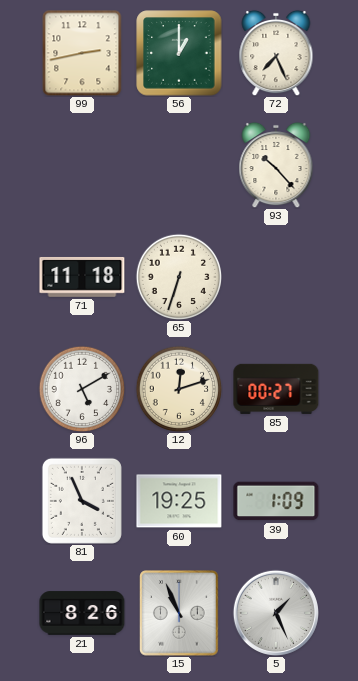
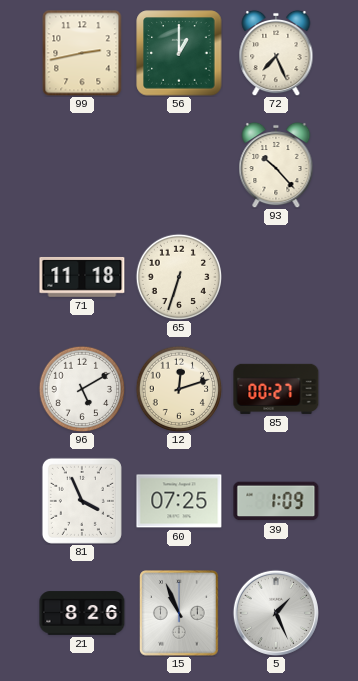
60: 19:25 -> 07:25
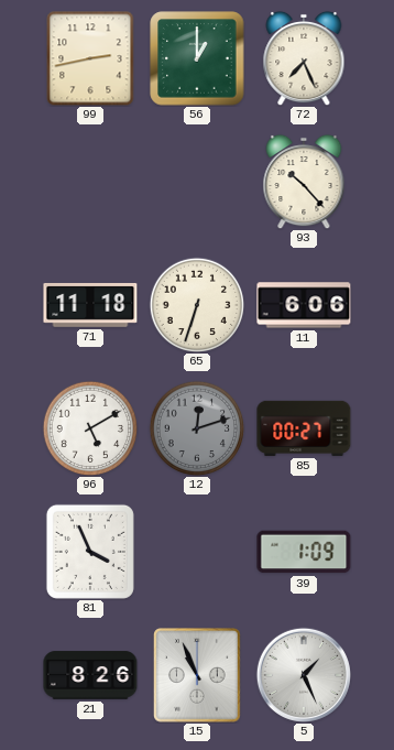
11: none -> 6:06
12 dial: cream -> grey
60: 07:25 -> none
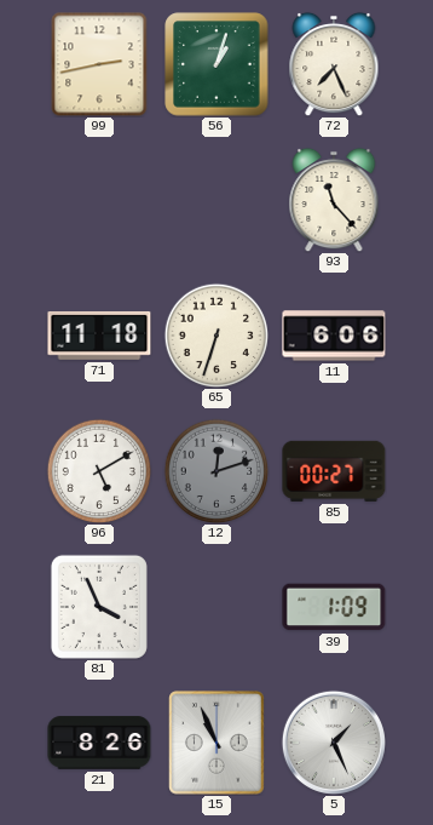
56: 1:00 -> 1:03
93: 10:23 -> 11:23
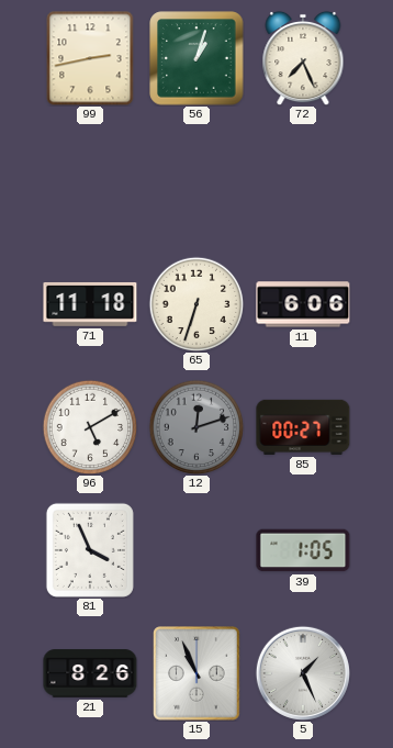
93: 11:23 -> none
39: 1:09 -> 1:05
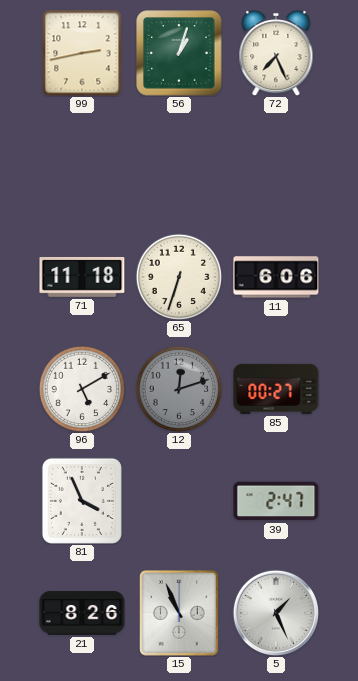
39: 1:05 -> 2:47
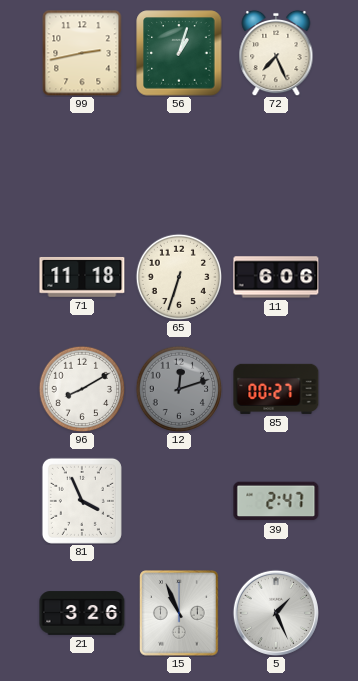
96: 5:10 -> 8:10
21: 8:26 -> 3:26
